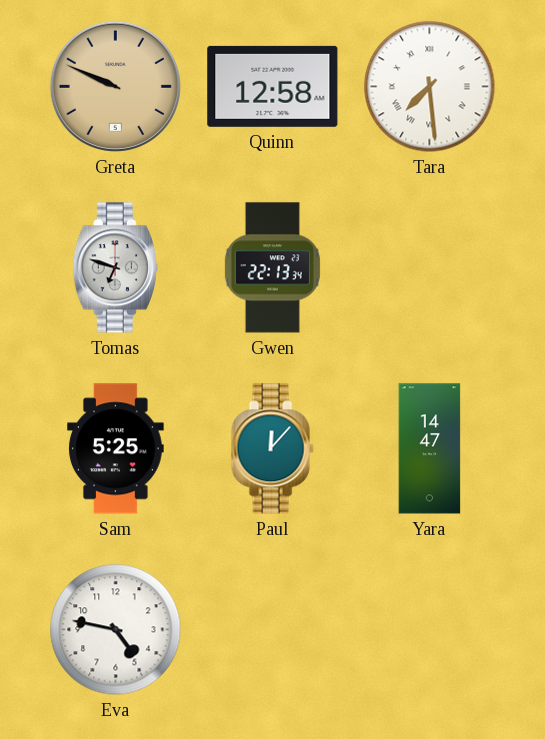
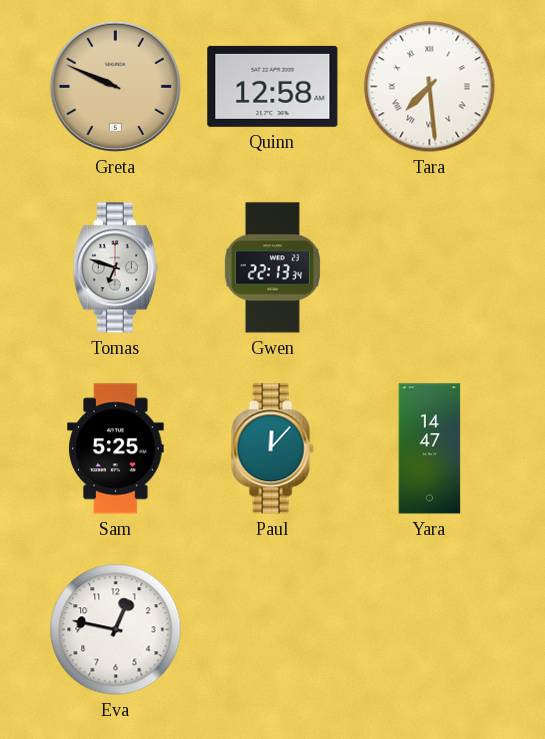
Eva: 4:47 -> 12:47
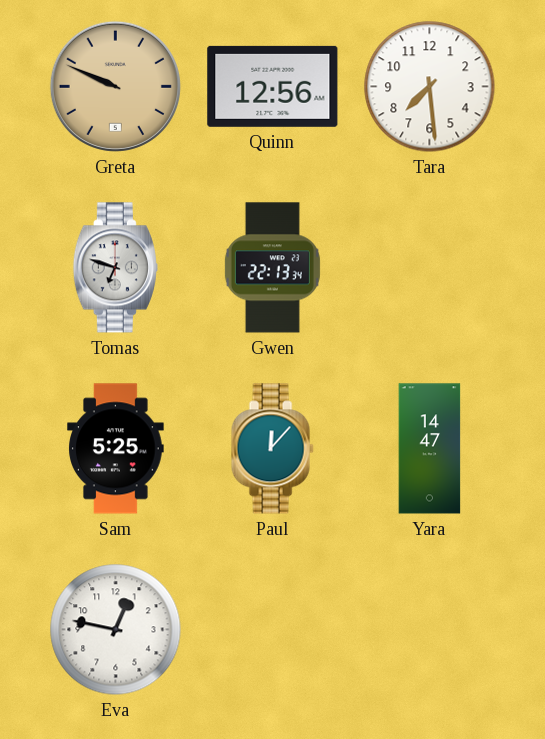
Quinn: 12:58 -> 12:56
Tara numerals: Roman -> Arabic
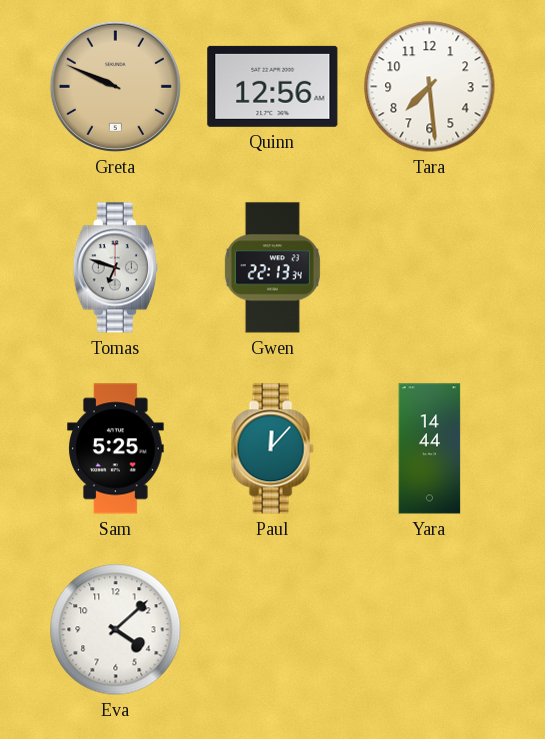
Yara: 14:47 -> 14:44
Eva: 12:47 -> 4:08
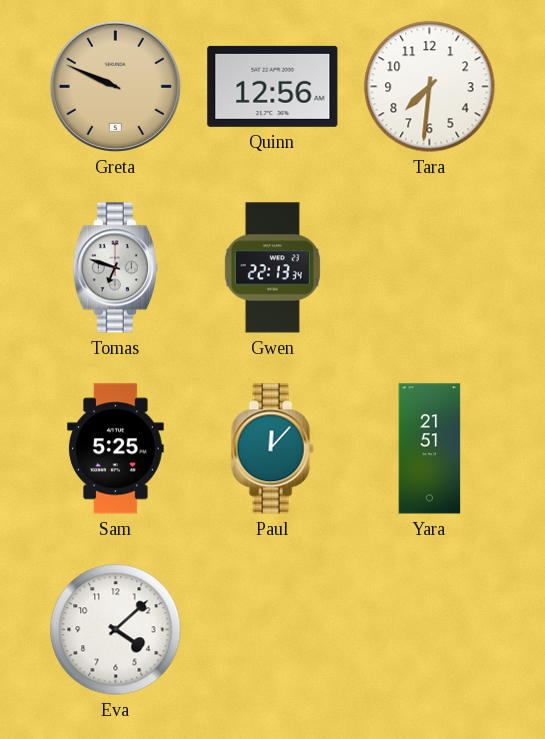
Tara: 7:29 -> 7:31
Yara: 14:44 -> 21:51
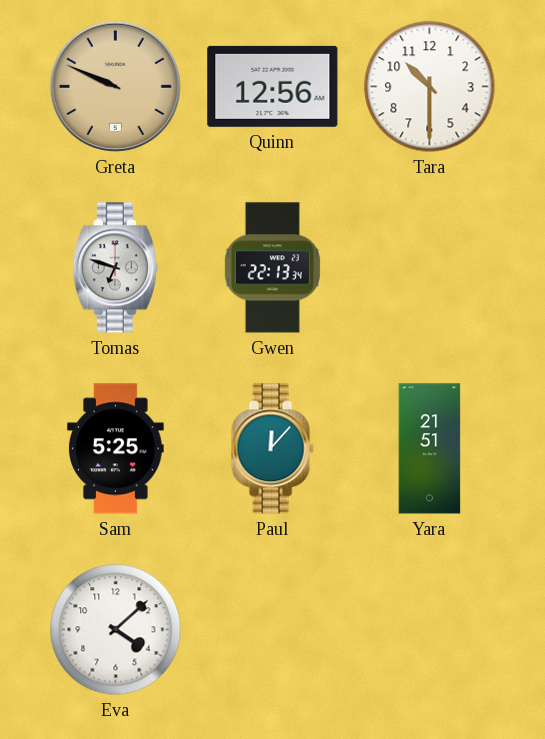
Tara: 7:31 -> 10:30
